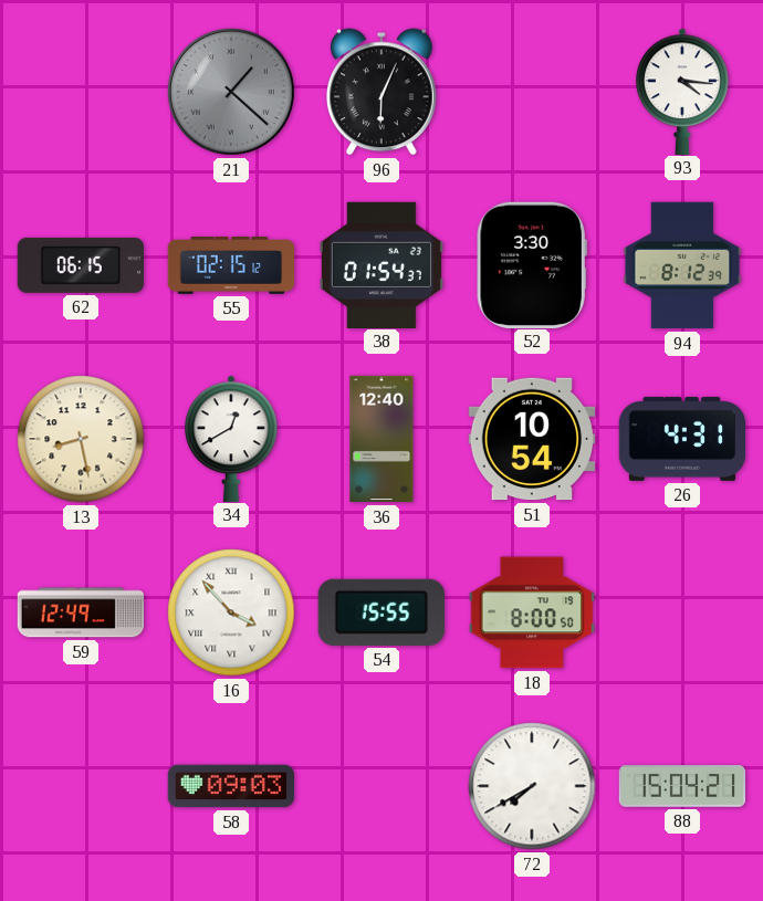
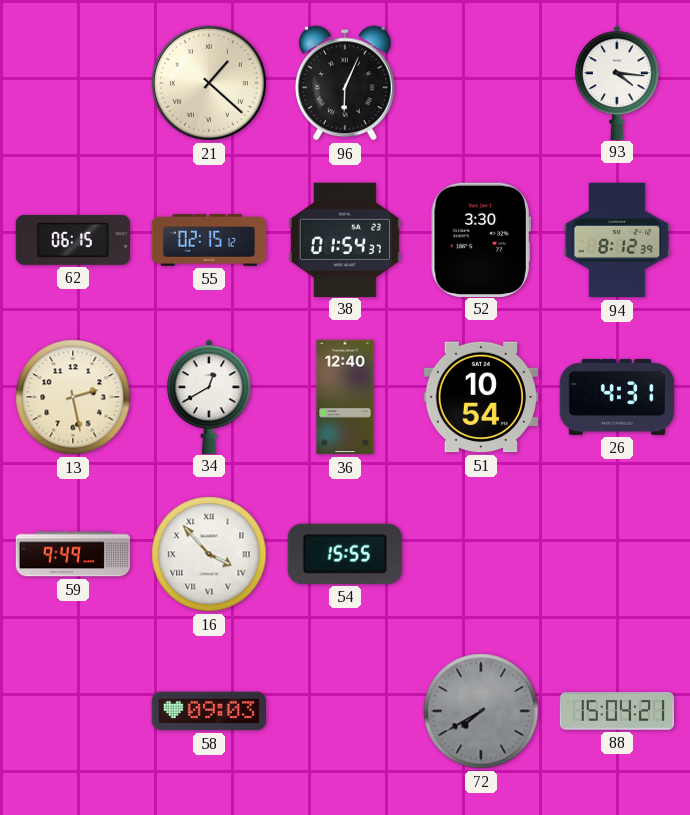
21 dial: grey -> cream
13: 8:28 -> 2:28
59: 12:49 -> 9:49
18: 8:00 -> none
72 dial: white -> grey
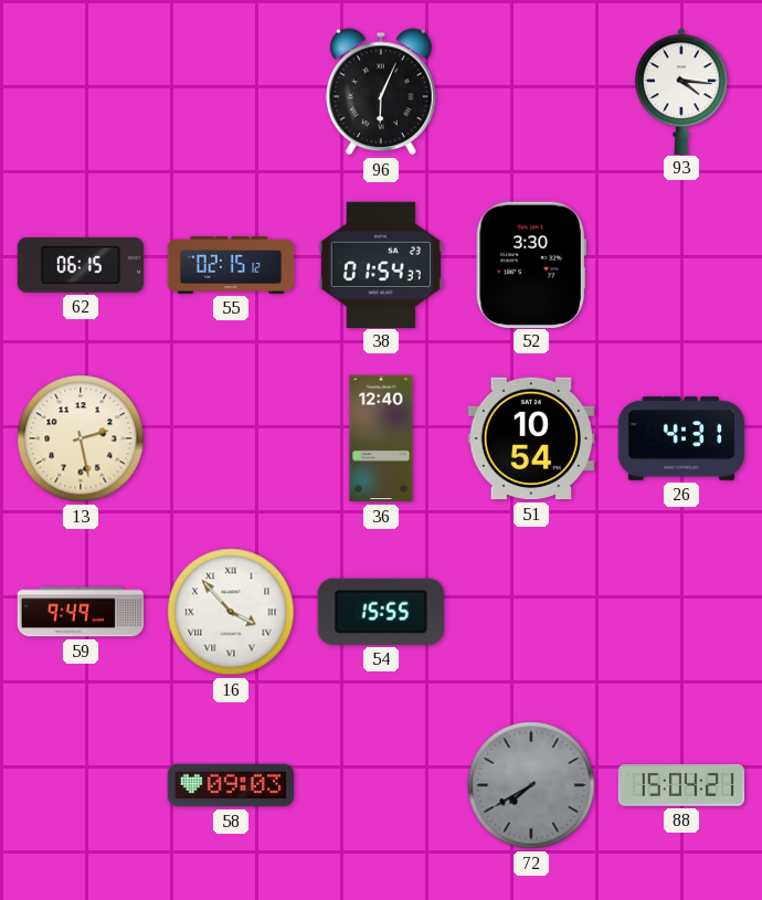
21: 1:22 -> none
94: 8:12 -> none
34: 12:40 -> none
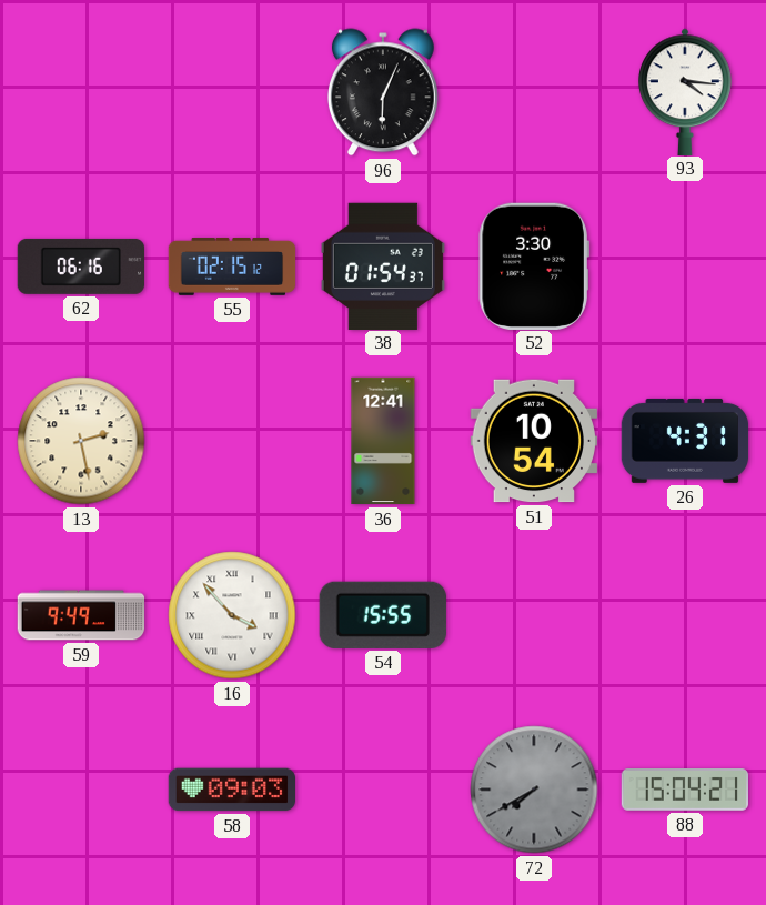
62: 06:15 -> 06:16
36: 12:40 -> 12:41
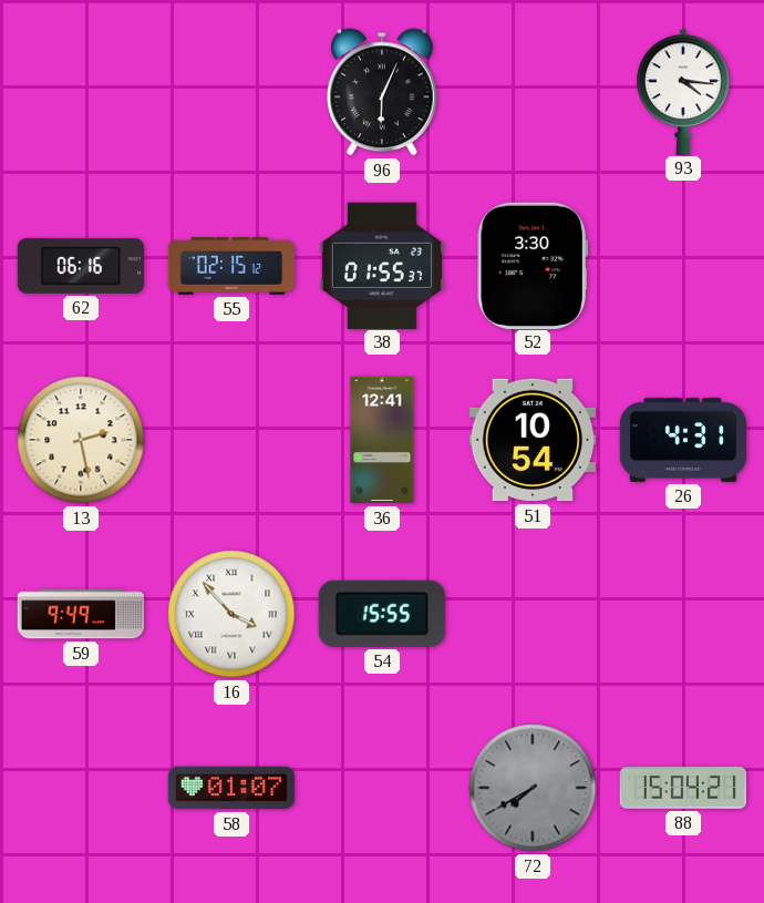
38: 01:54 -> 01:55
58: 09:03 -> 01:07
